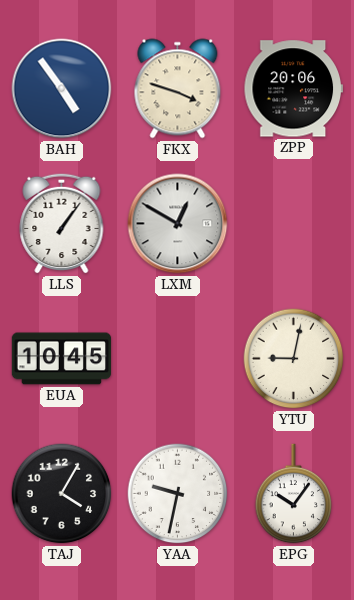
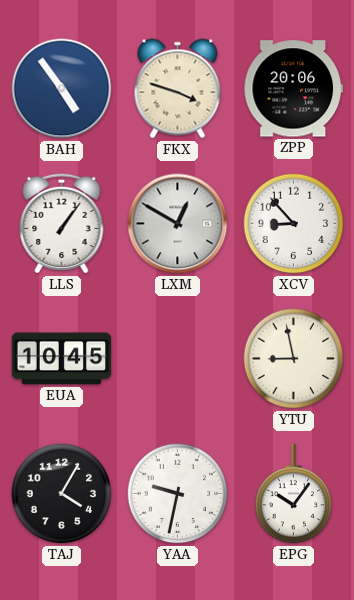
XCV: none -> 8:53
YTU: 9:02 -> 8:58
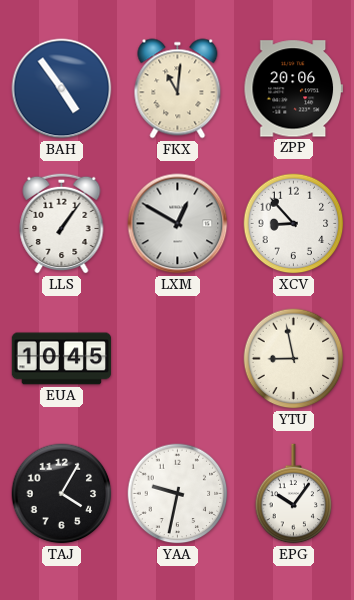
FKX: 3:48 -> 11:01
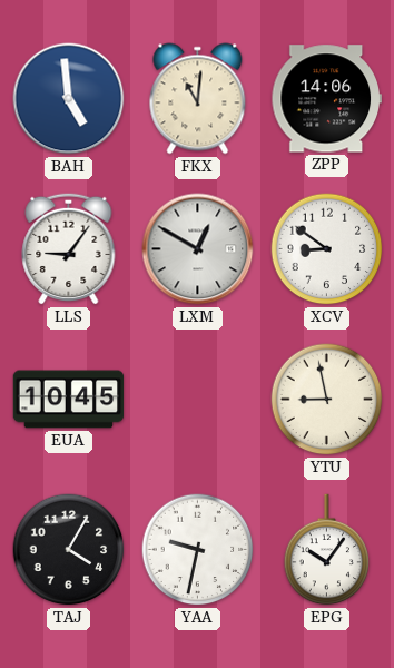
BAH: 4:54 -> 4:59
ZPP: 20:06 -> 14:06
LLS: 1:06 -> 9:06
XCV: 8:53 -> 8:51
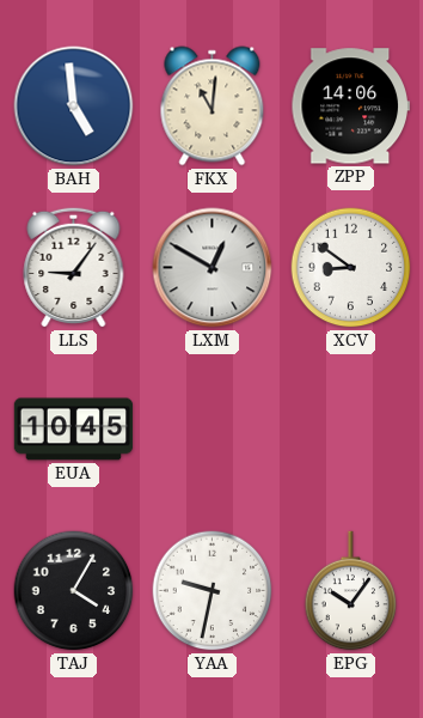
YTU: 8:58 -> none
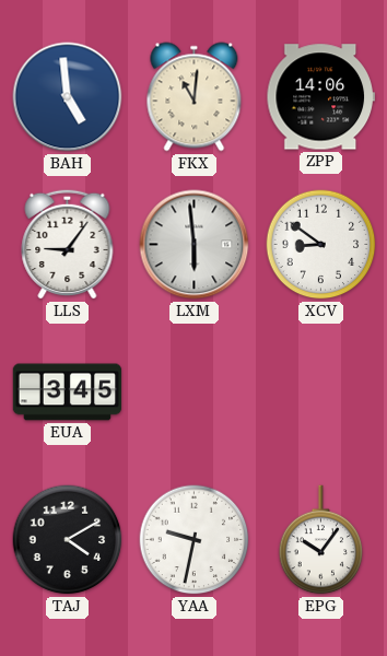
LXM: 12:50 -> 5:59
EUA: 10:45 -> 3:45
TAJ: 4:05 -> 4:10
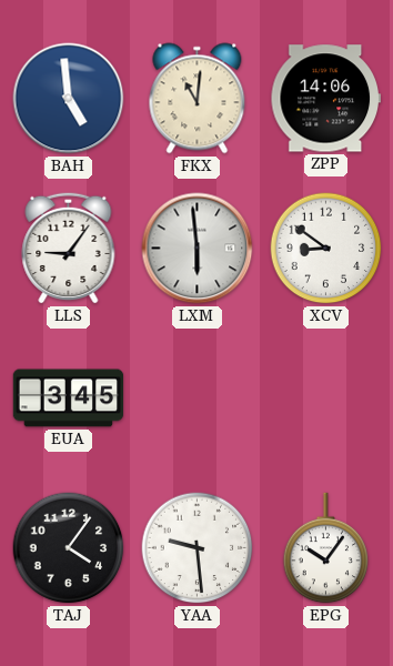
TAJ: 4:10 -> 4:06
YAA: 9:32 -> 9:29
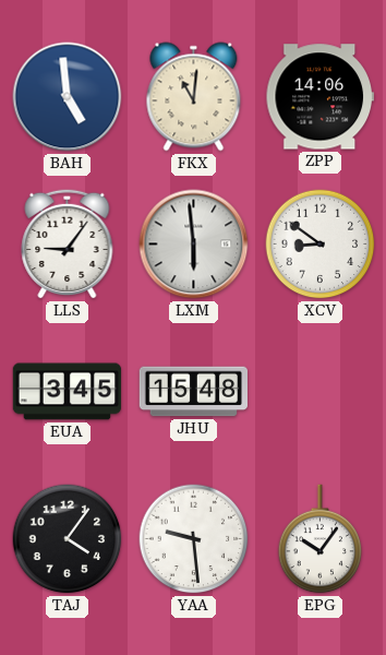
JHU: none -> 15:48
